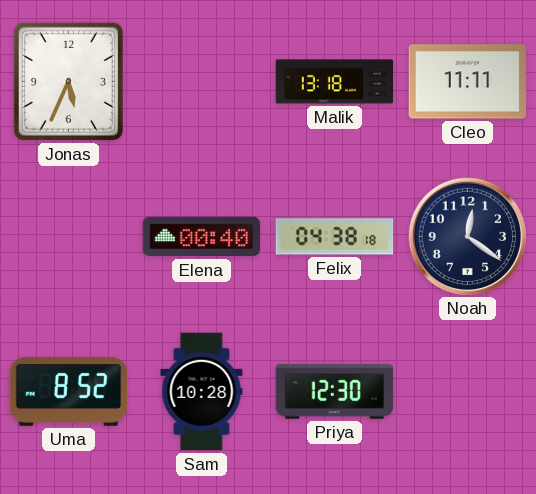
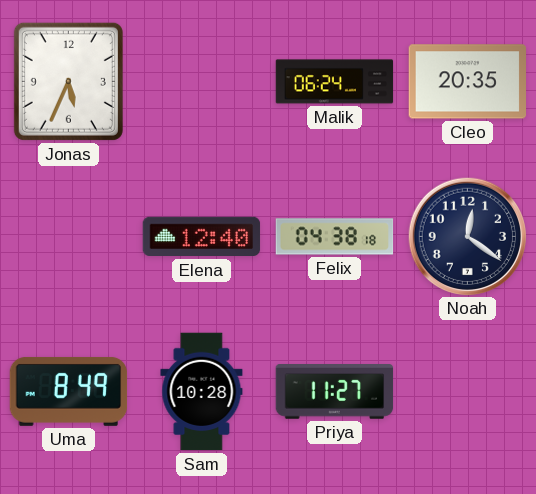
Malik: 13:18 -> 06:24
Cleo: 11:11 -> 20:35
Elena: 00:40 -> 12:40
Uma: 8:52 -> 8:49
Priya: 12:30 -> 11:27
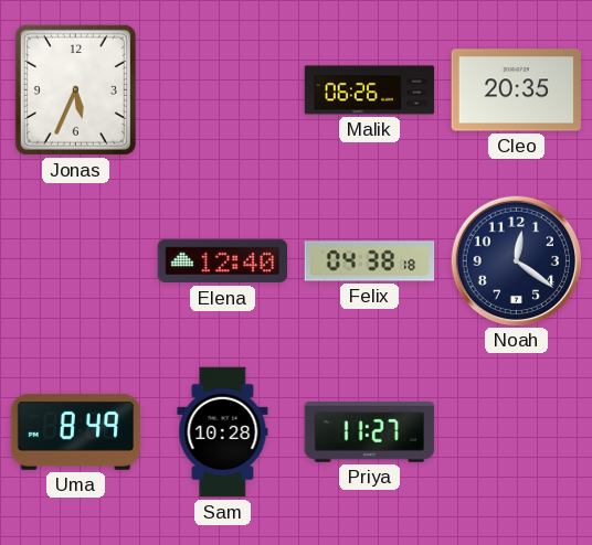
Malik: 06:24 -> 06:26
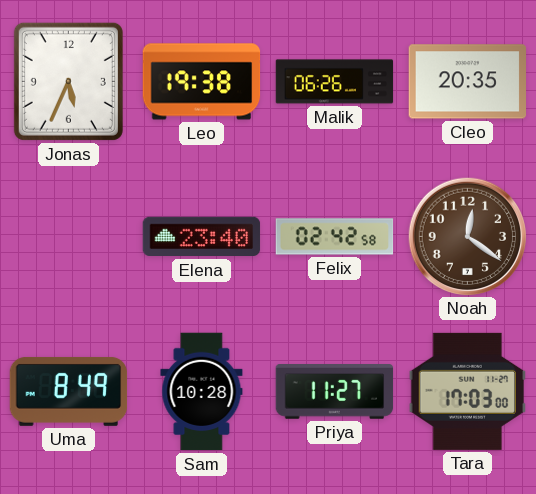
Leo: none -> 19:38
Elena: 12:40 -> 23:40
Felix: 04:38 -> 02:42
Noah dial: navy -> brown
Tara: none -> 17:03
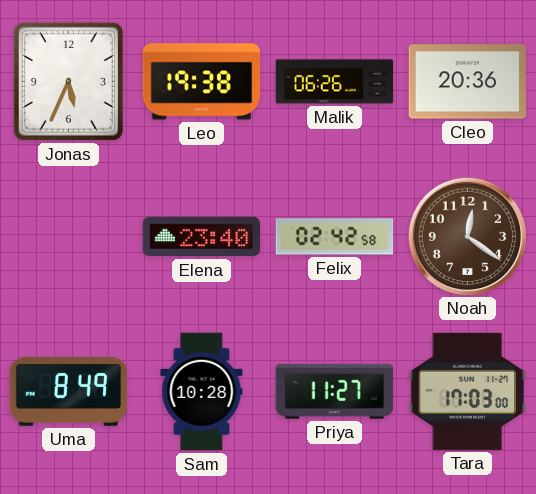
Cleo: 20:35 -> 20:36
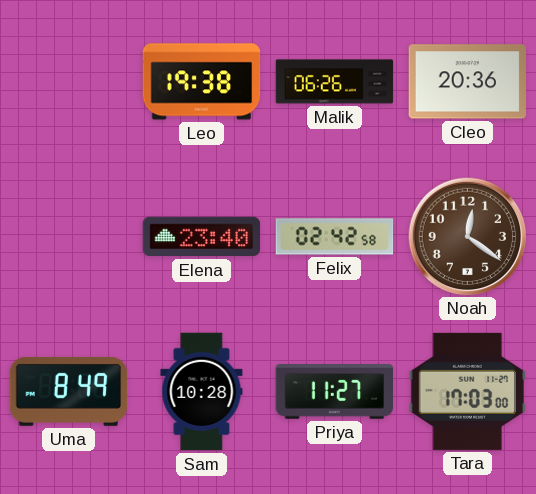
Jonas: 5:34 -> none
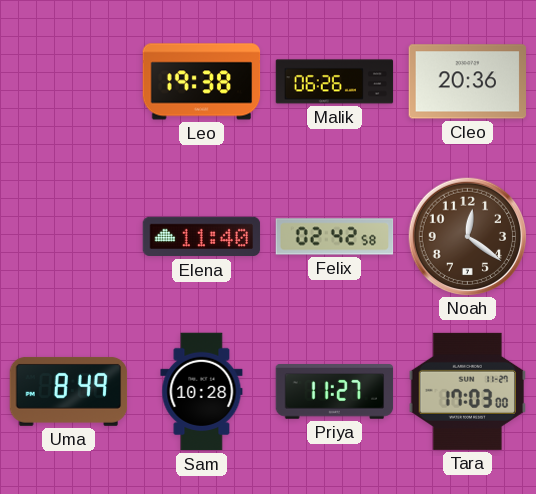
Elena: 23:40 -> 11:40
